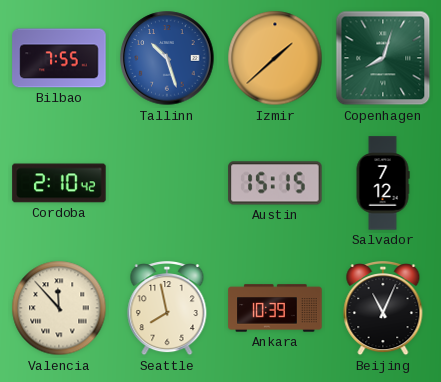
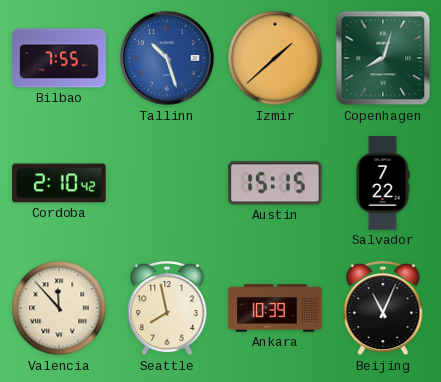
Salvador: 7:12 -> 7:22
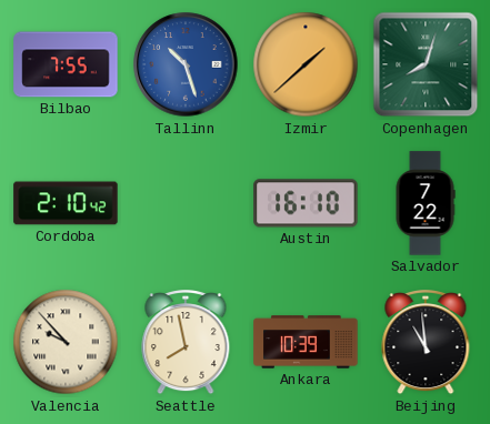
Austin: 15:15 -> 16:10
Valencia: 11:53 -> 9:53
Beijing: 11:04 -> 10:59
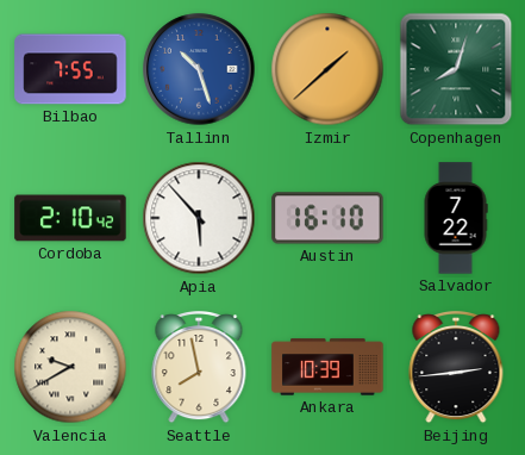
Apia: none -> 5:53
Valencia: 9:53 -> 9:40
Beijing: 10:59 -> 2:44
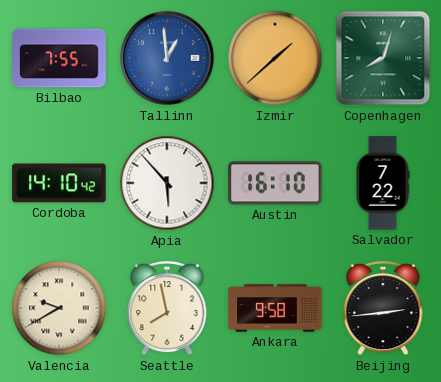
Tallinn: 10:27 -> 12:59
Cordoba: 2:10 -> 14:10
Ankara: 10:39 -> 9:58
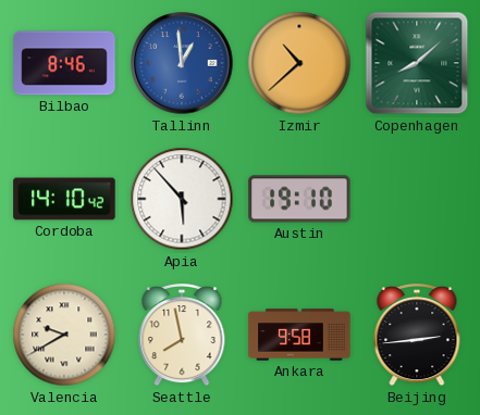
Bilbao: 7:55 -> 8:46
Izmir: 1:38 -> 10:38
Copenhagen: 8:03 -> 8:08
Austin: 16:10 -> 19:10
Salvador: 7:22 -> none
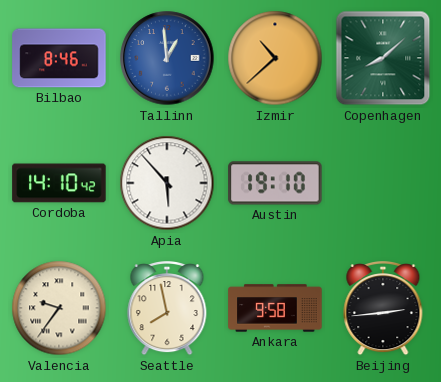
Valencia: 9:40 -> 9:36
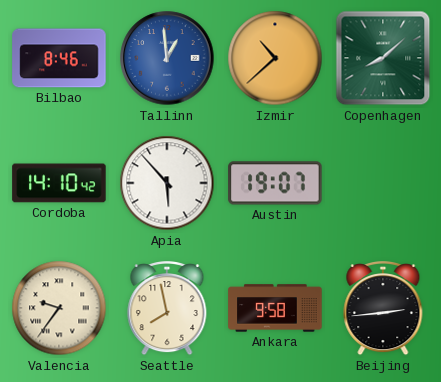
Austin: 19:10 -> 19:07
